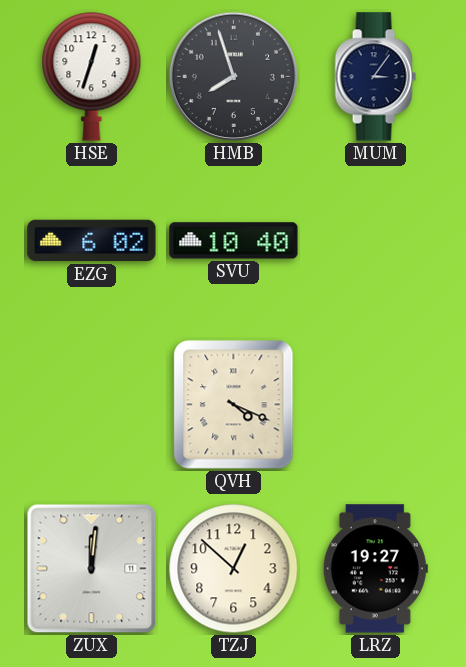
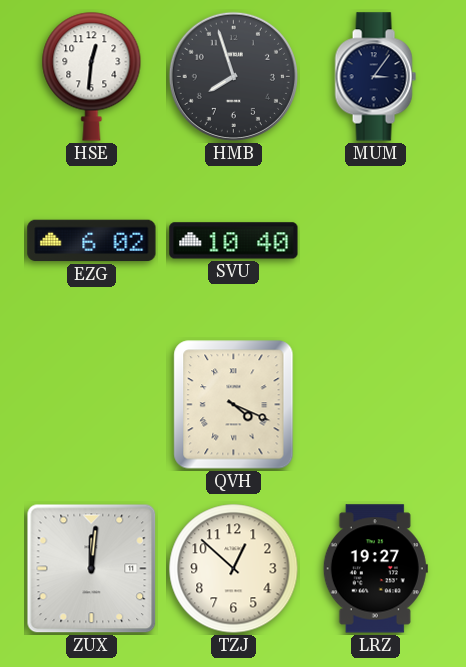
HSE: 12:33 -> 12:31
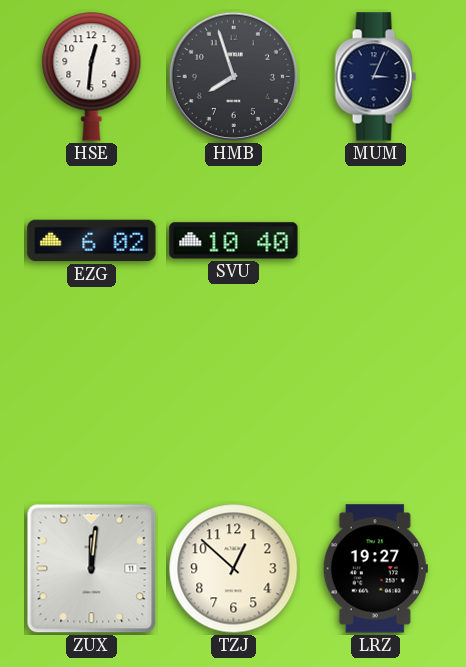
MUM: 3:06 -> 3:04
QVH: 4:19 -> none
